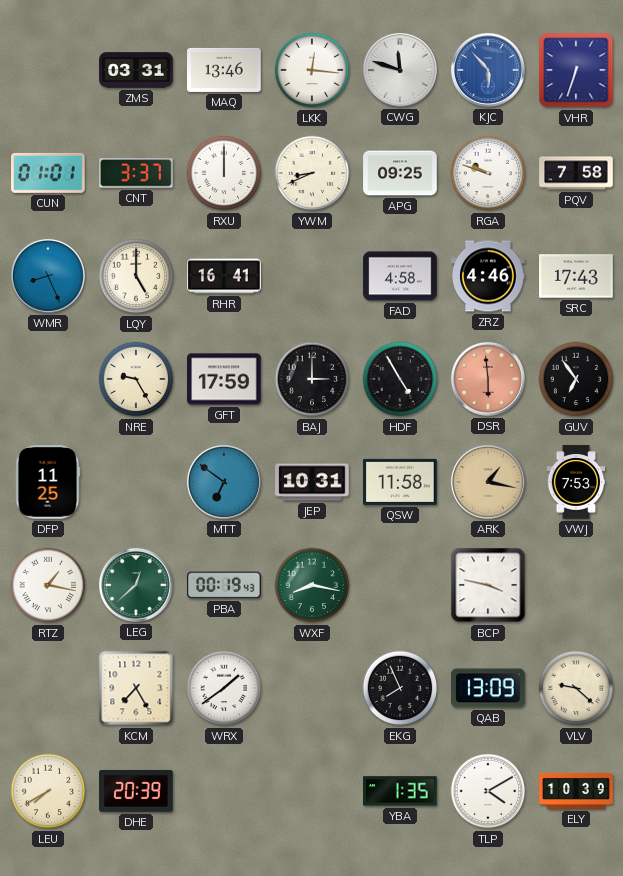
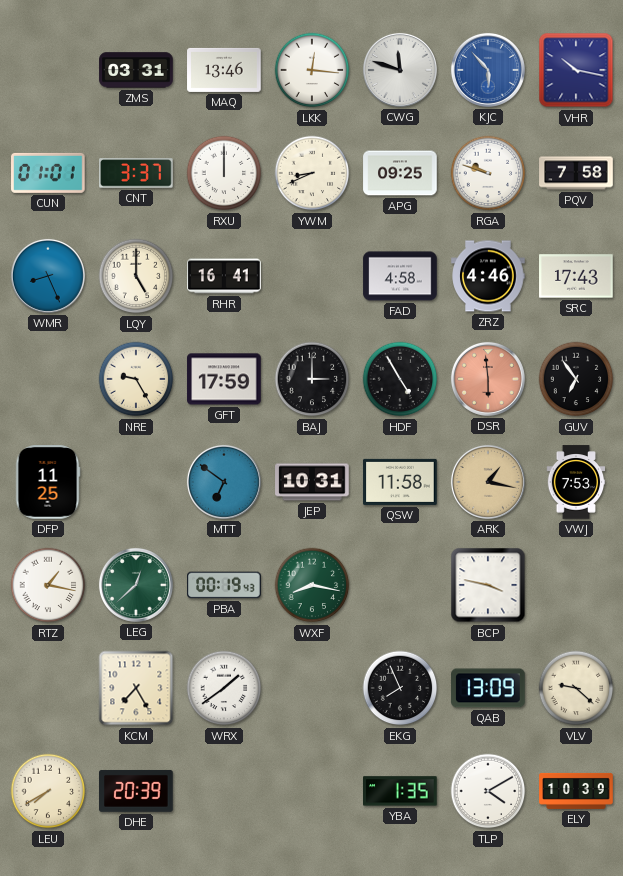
VHR: 6:33 -> 10:17
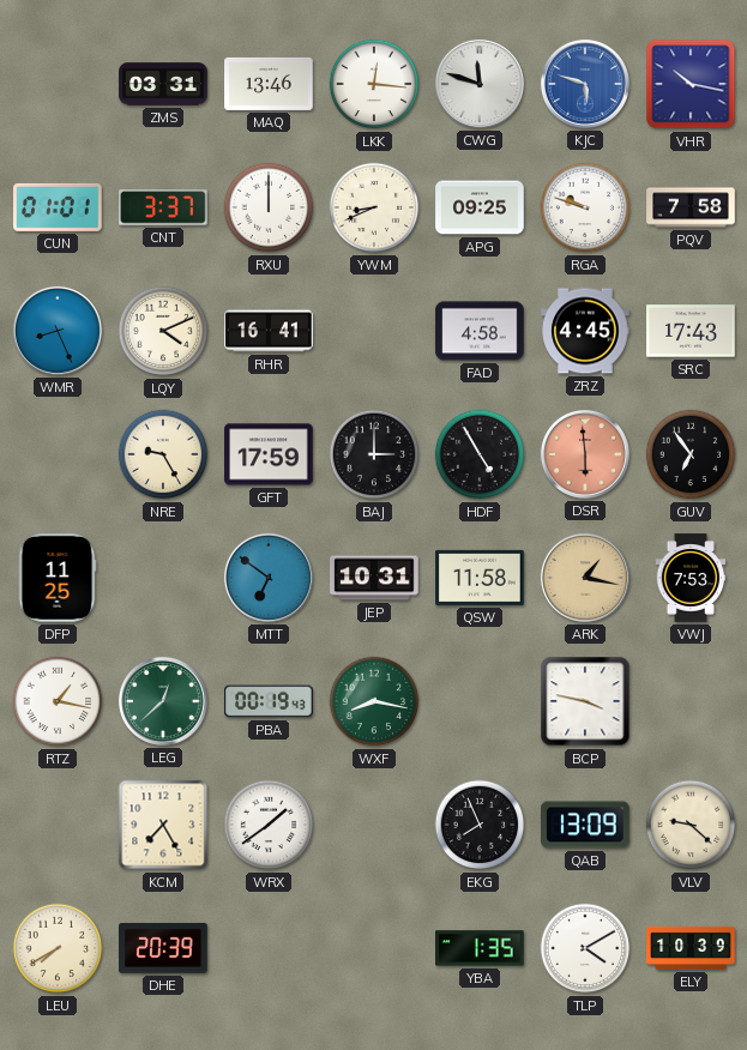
KJC: 5:53 -> 5:48
LQY: 5:00 -> 4:11
ZRZ: 4:46 -> 4:45
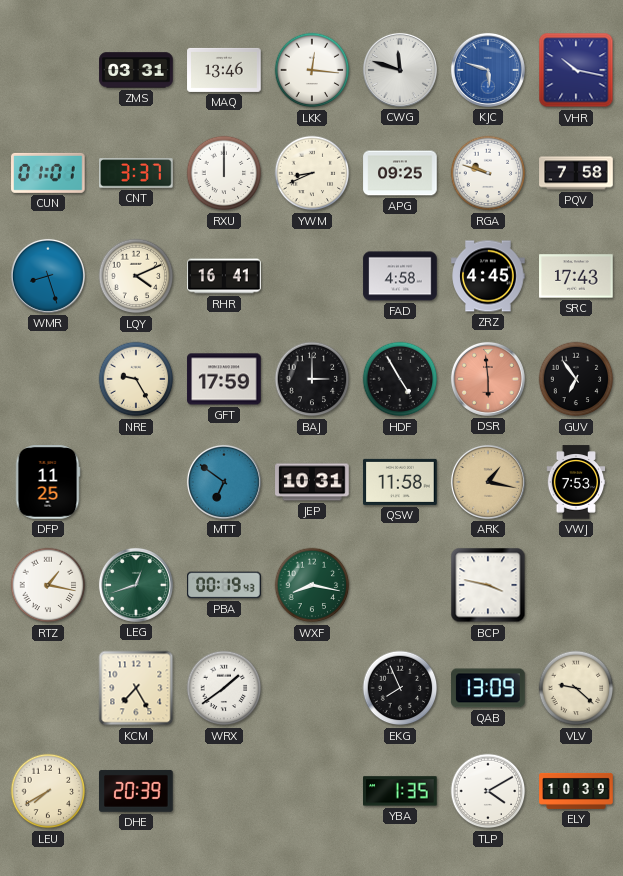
WMR: 8:26 -> 8:27
LEG: 12:38 -> 12:42
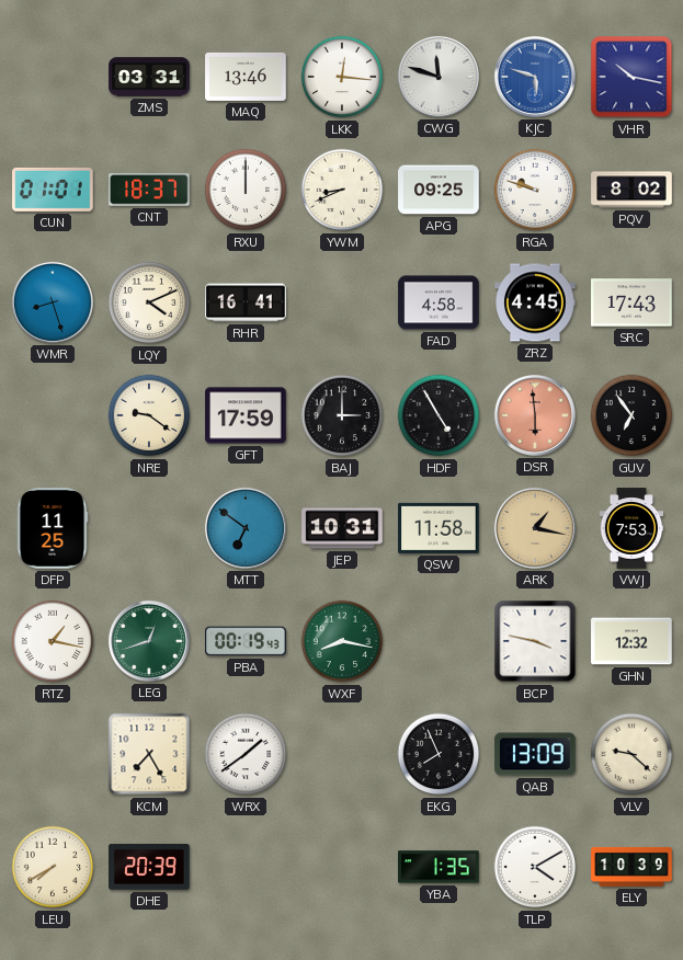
CNT: 3:37 -> 18:37
PQV: 7:58 -> 8:02
NRE: 9:25 -> 9:21
GHN: none -> 12:32
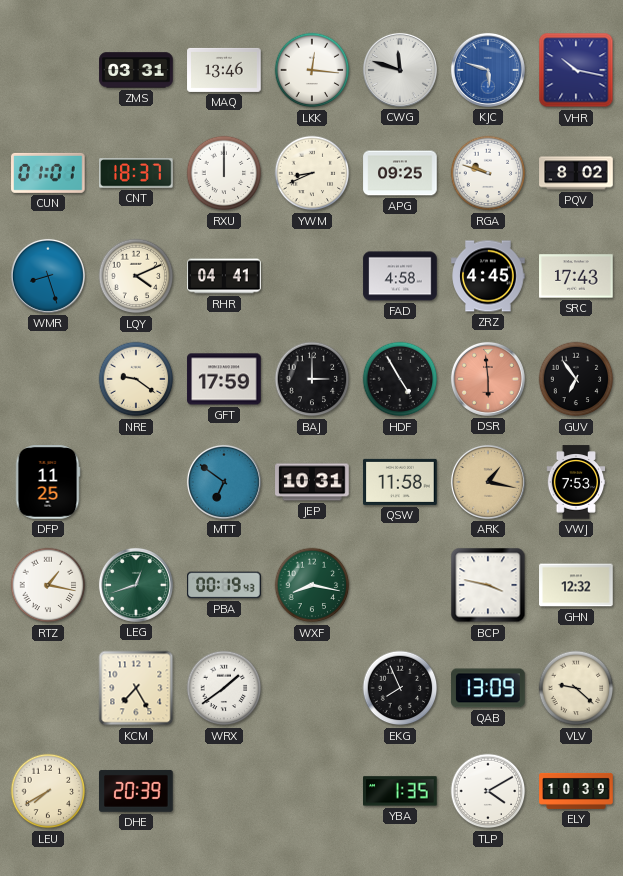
RHR: 16:41 -> 04:41
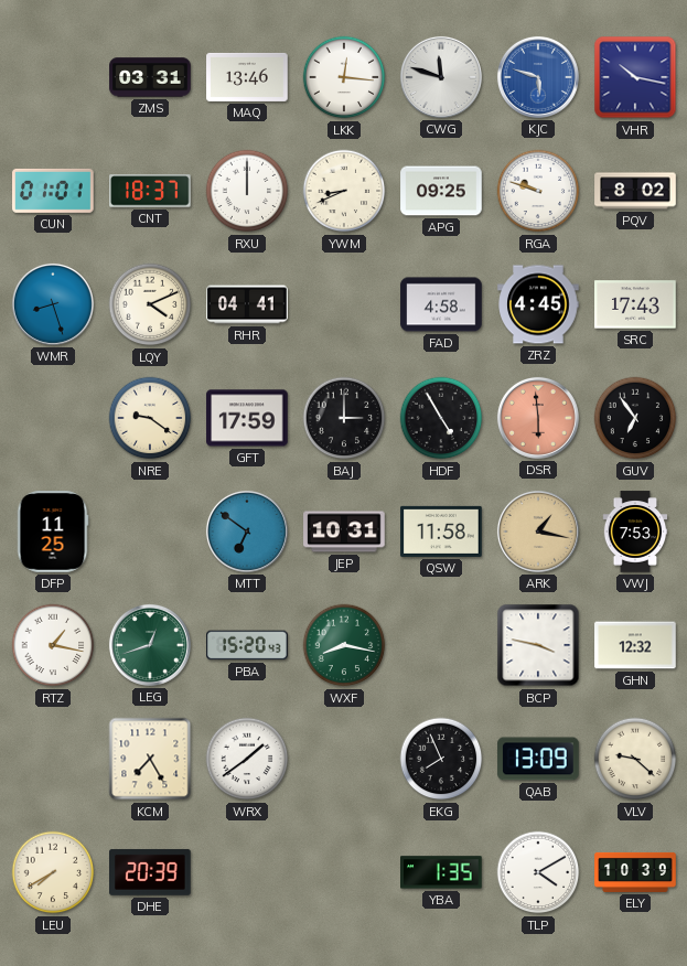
PBA: 00:19 -> 15:20
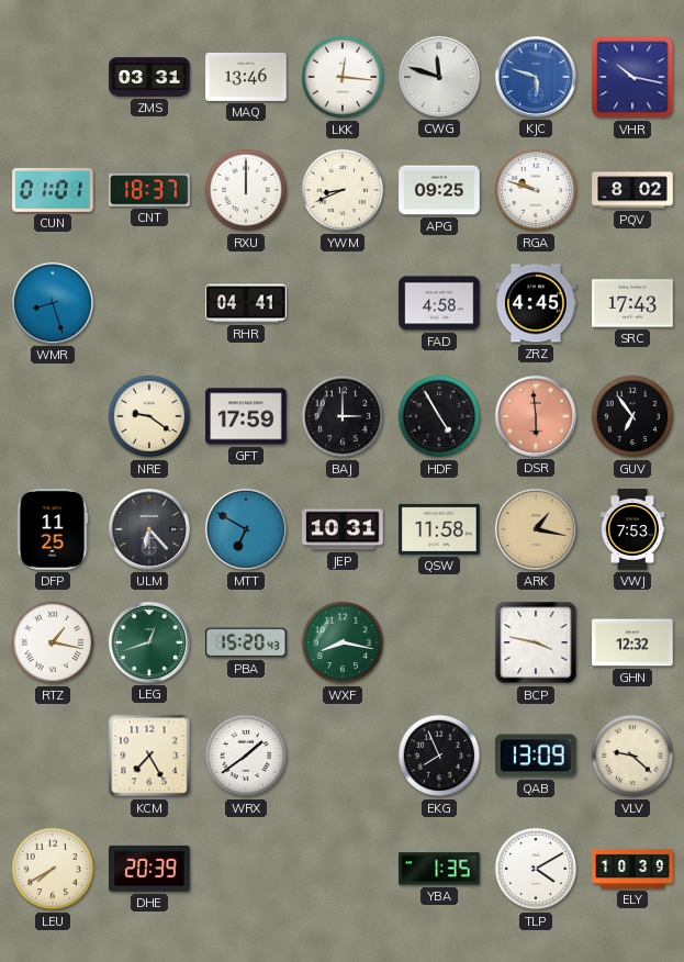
LQY: 4:11 -> none
ULM: none -> 6:23
MTT: 6:51 -> 6:50
